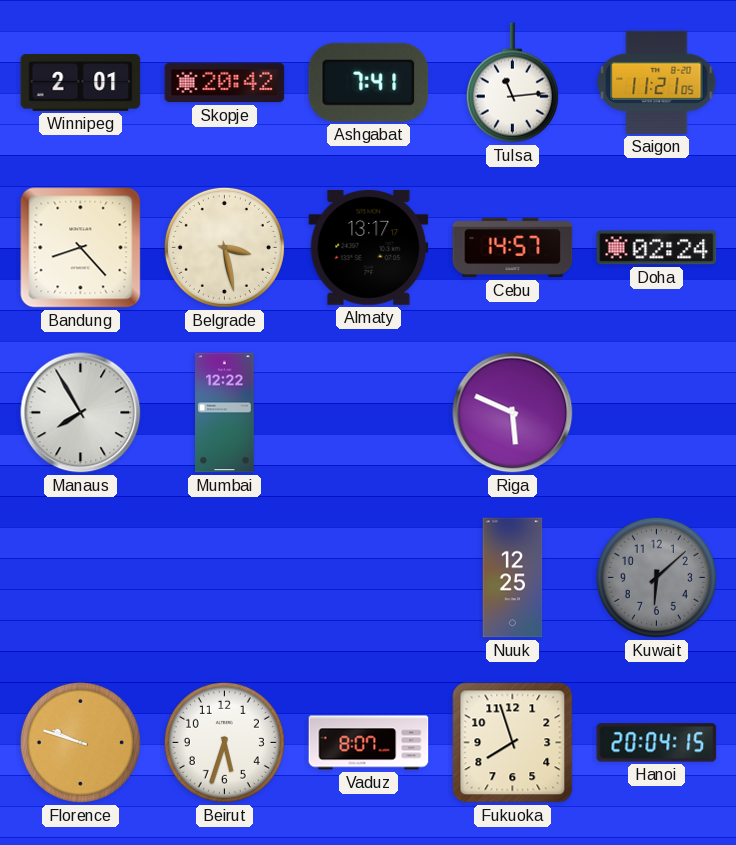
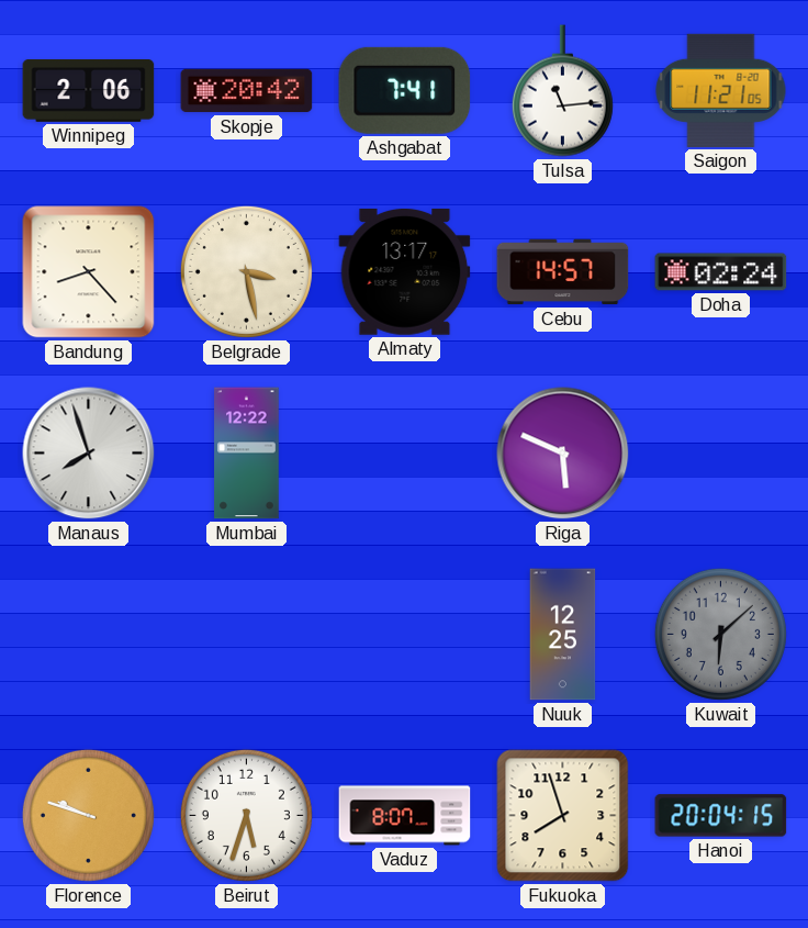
Winnipeg: 2:01 -> 2:06
Manaus: 7:55 -> 7:57
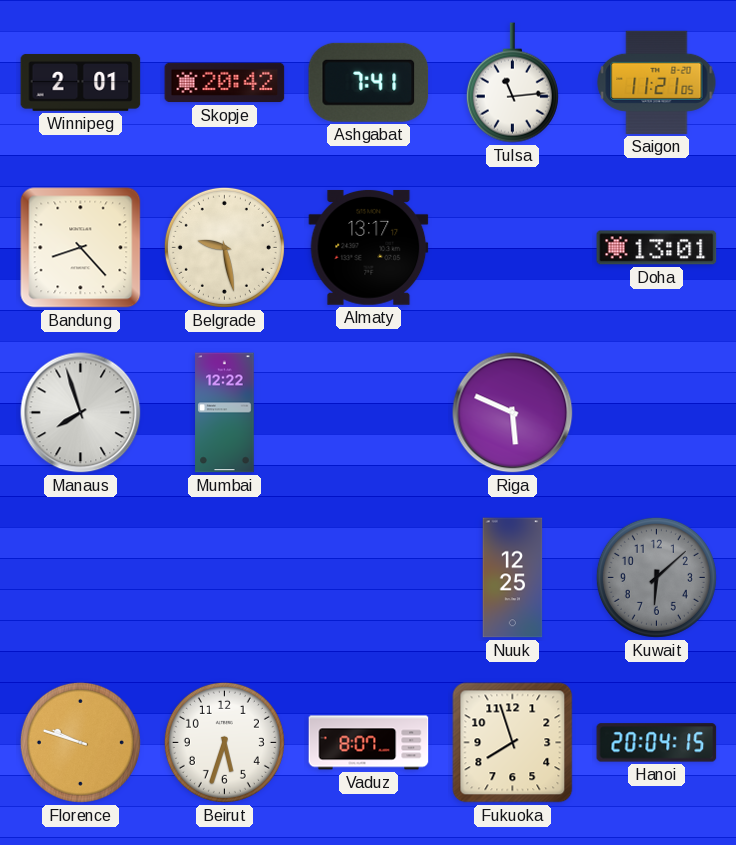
Winnipeg: 2:06 -> 2:01
Belgrade: 3:28 -> 9:28
Cebu: 14:57 -> none
Doha: 02:24 -> 13:01
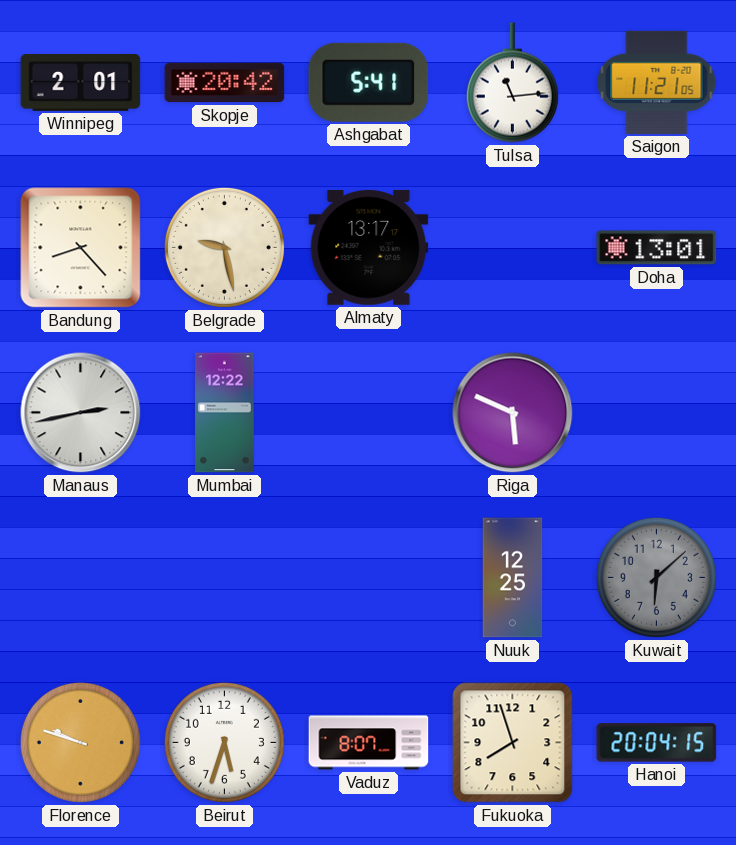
Ashgabat: 7:41 -> 5:41
Manaus: 7:57 -> 2:43
